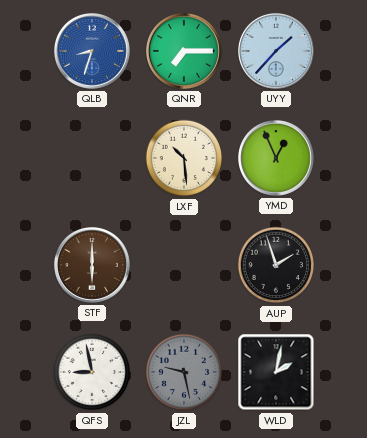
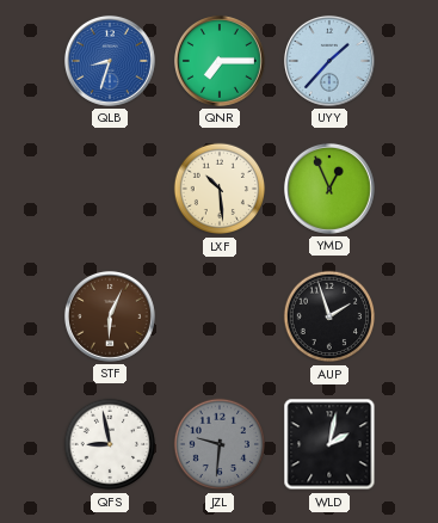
STF: 6:00 -> 6:04
JZL: 9:28 -> 9:31
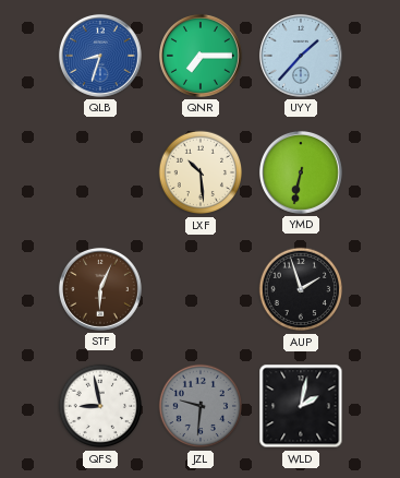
YMD: 12:56 -> 6:32
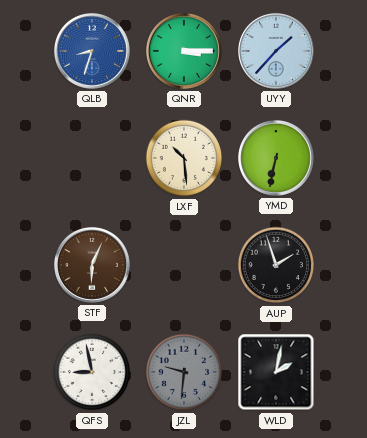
QNR: 7:15 -> 3:15
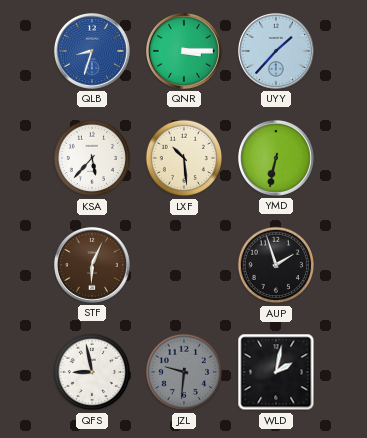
KSA: none -> 5:37
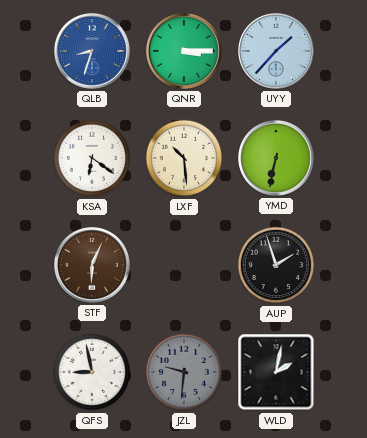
KSA: 5:37 -> 6:21
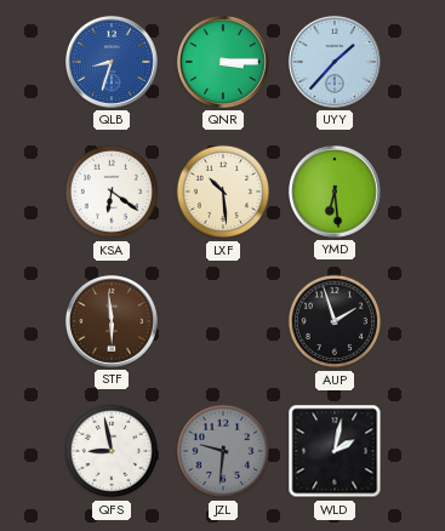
YMD: 6:32 -> 6:29
STF: 6:04 -> 5:59
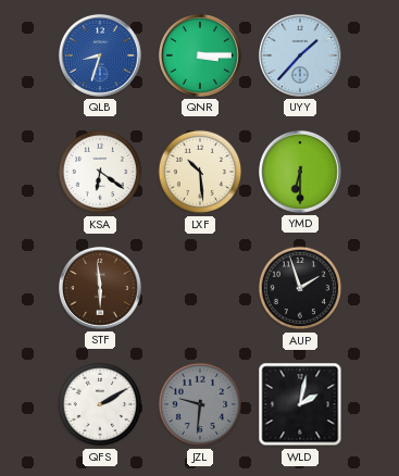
YMD: 6:29 -> 6:30
QFS: 8:58 -> 2:10
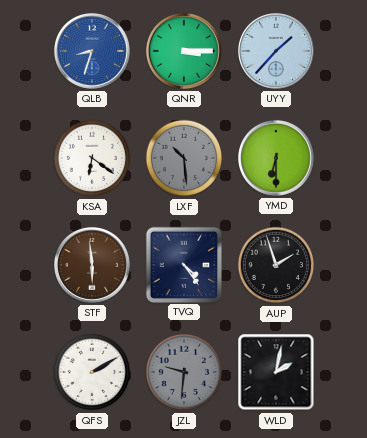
LXF dial: cream -> grey
TVQ: none -> 4:24
